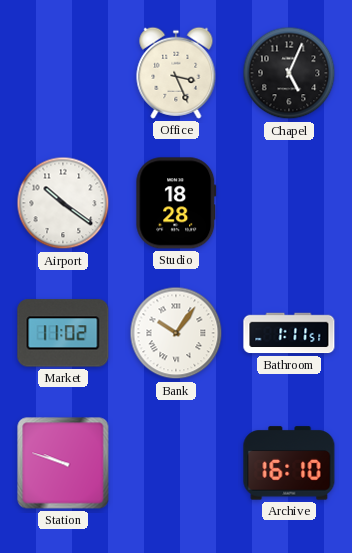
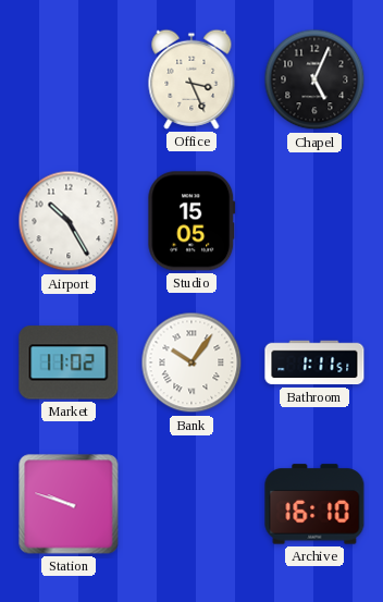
Airport: 10:21 -> 10:25
Studio: 18:28 -> 15:05
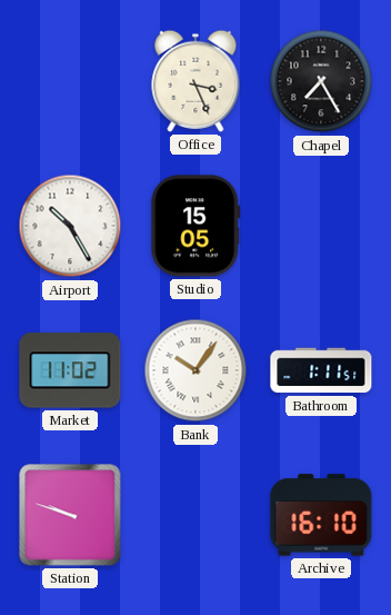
Chapel: 5:04 -> 7:25
